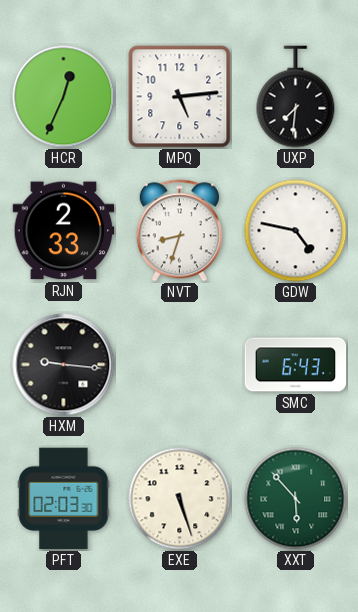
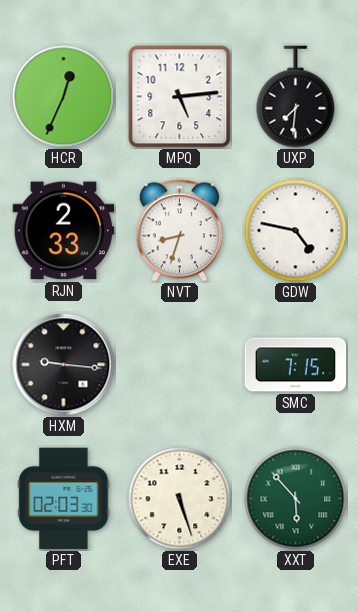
SMC: 6:43 -> 7:15
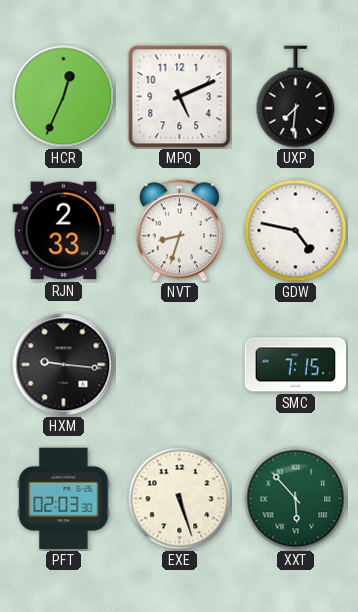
MPQ: 5:14 -> 5:11
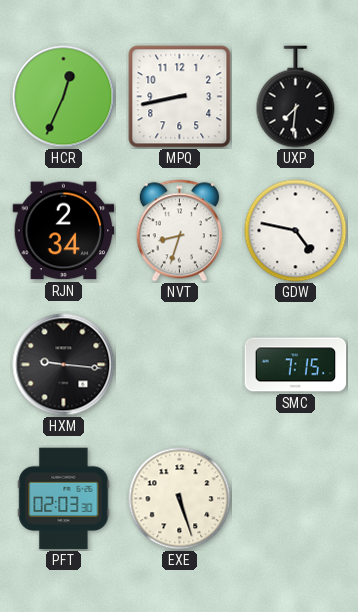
MPQ: 5:11 -> 8:43
RJN: 2:33 -> 2:34
XXT: 5:53 -> none
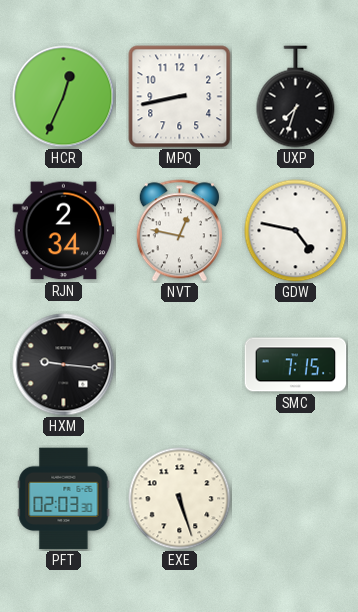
UXP: 7:31 -> 7:33
NVT: 8:33 -> 12:47
